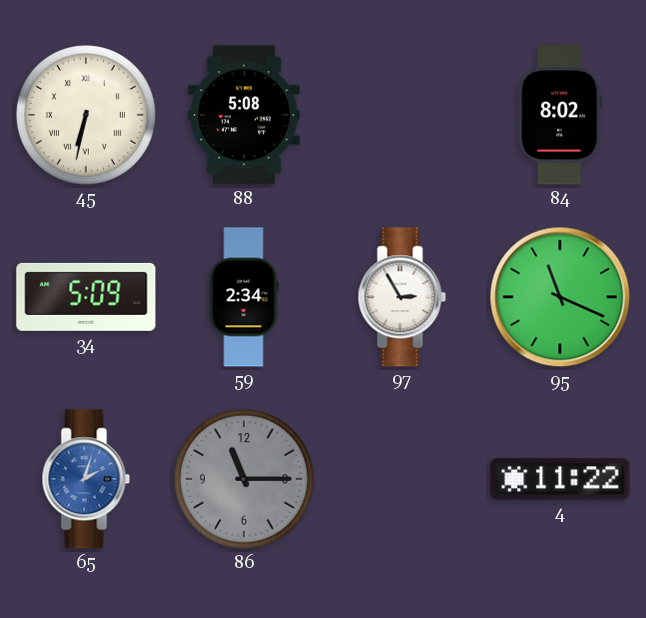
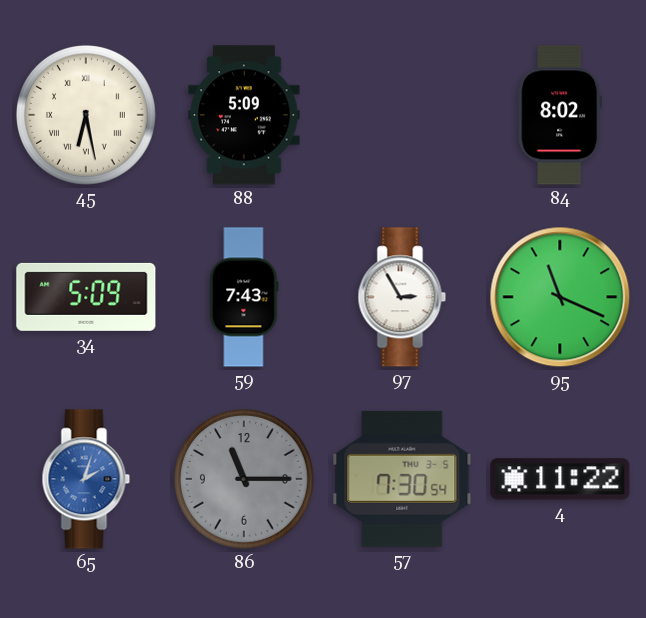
45: 6:32 -> 6:28
88: 5:08 -> 5:09
59: 2:34 -> 7:43
57: none -> 7:30
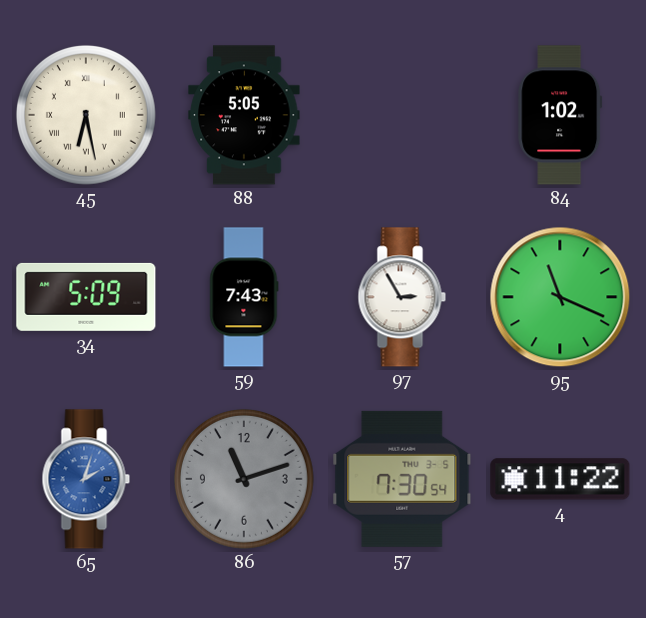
88: 5:09 -> 5:05
84: 8:02 -> 1:02
86: 11:15 -> 11:12
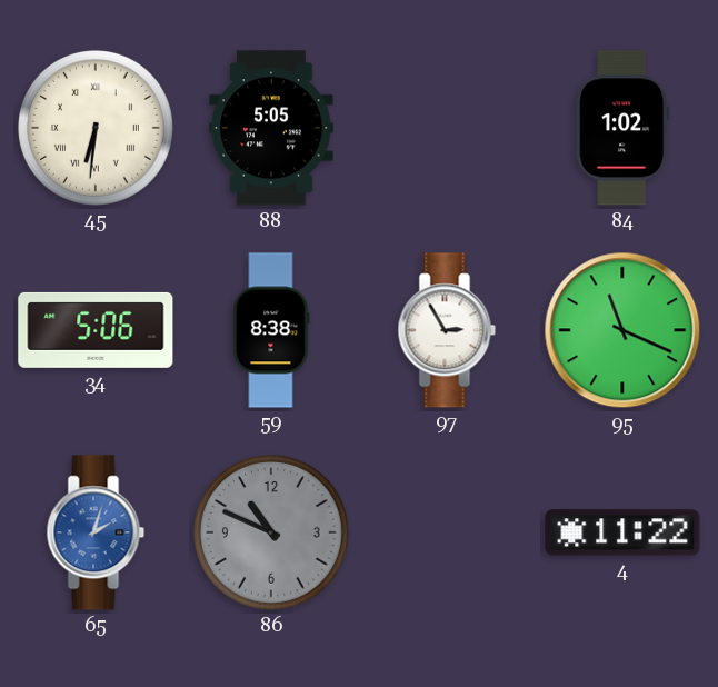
45: 6:28 -> 6:31
34: 5:09 -> 5:06
59: 7:43 -> 8:38
86: 11:12 -> 10:49
57: 7:30 -> none
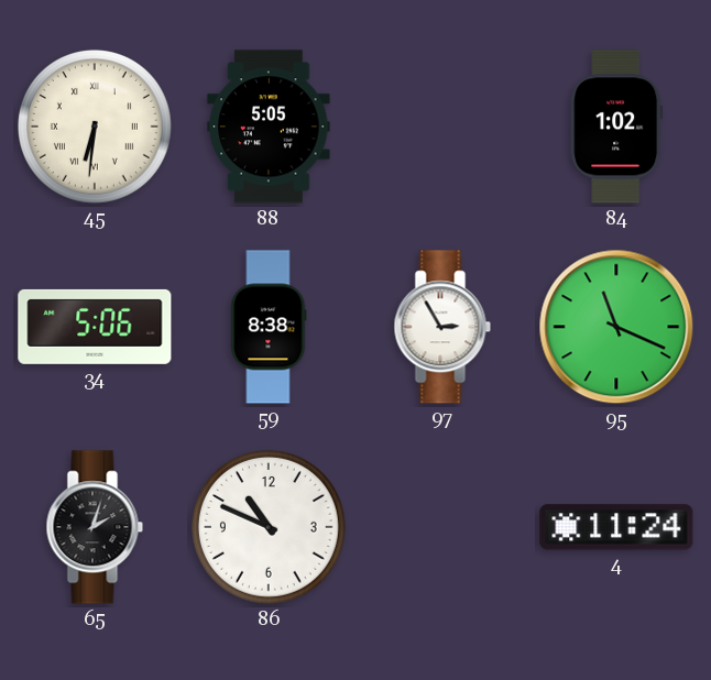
65 dial: blue -> black
86 dial: grey -> white
4: 11:22 -> 11:24
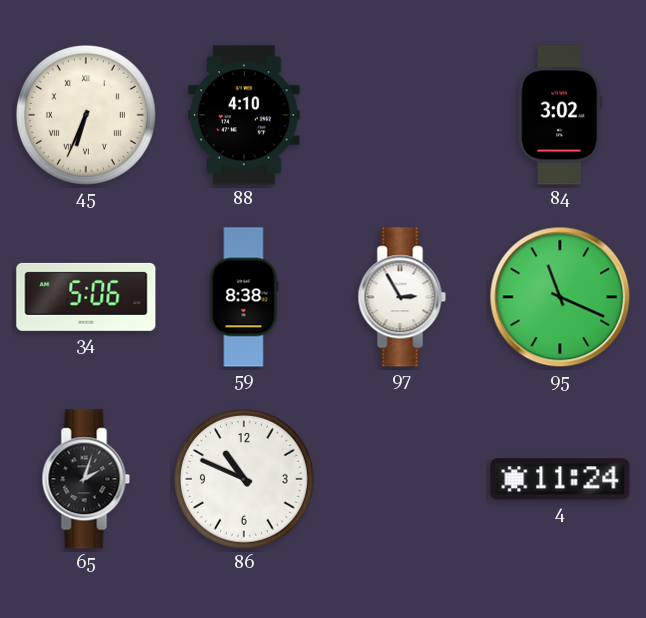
45: 6:31 -> 6:34
88: 5:05 -> 4:10
84: 1:02 -> 3:02
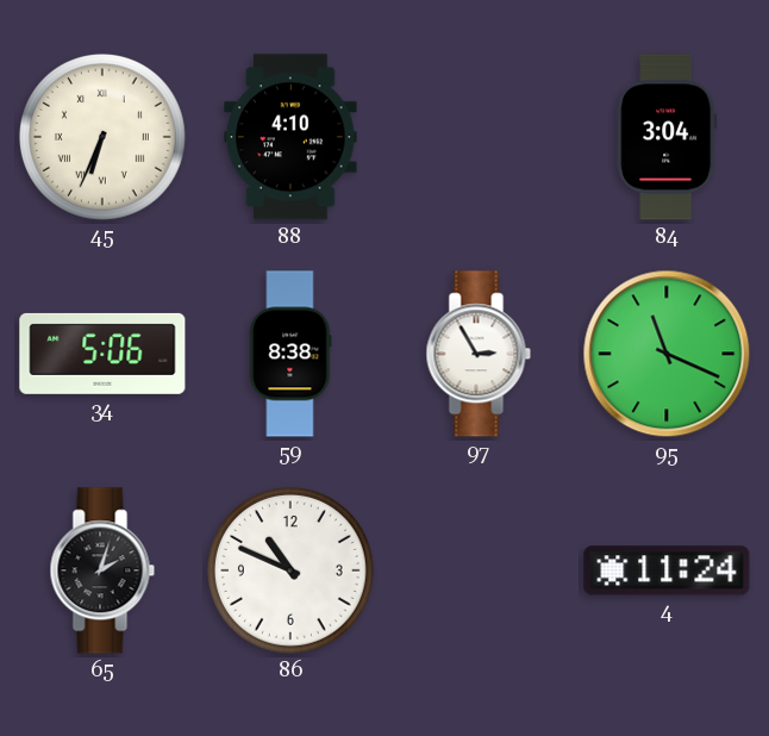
84: 3:02 -> 3:04
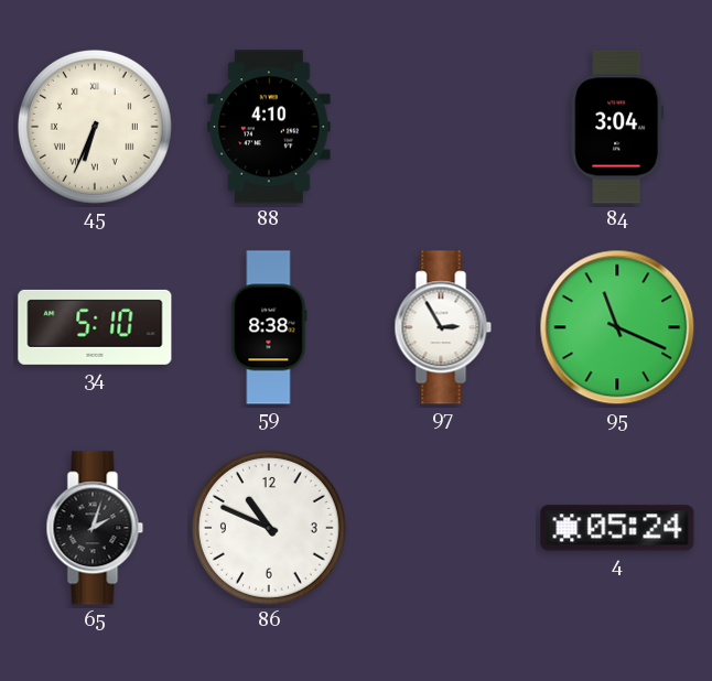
34: 5:06 -> 5:10
4: 11:24 -> 05:24
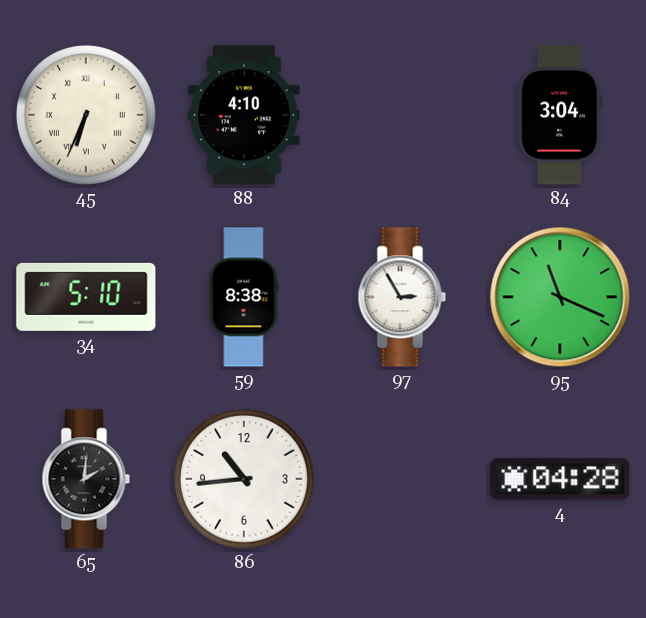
65: 2:03 -> 2:01
86: 10:49 -> 10:44
4: 05:24 -> 04:28
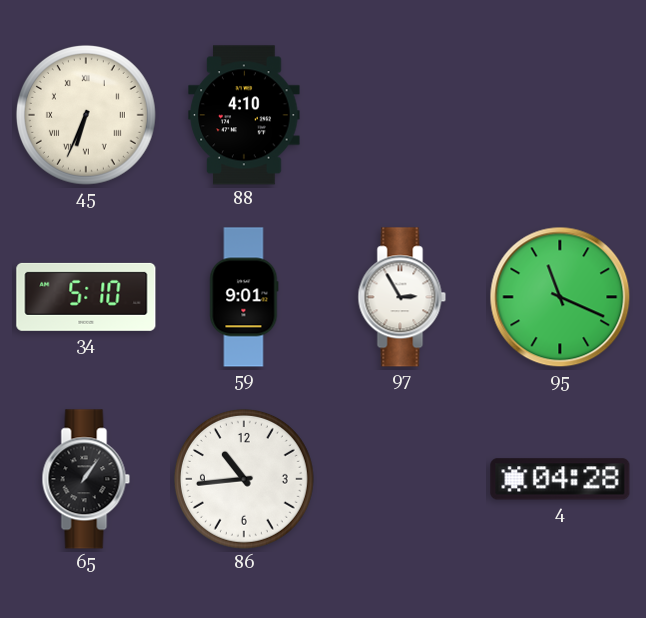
84: 3:04 -> none
59: 8:38 -> 9:01
65: 2:01 -> 1:06
